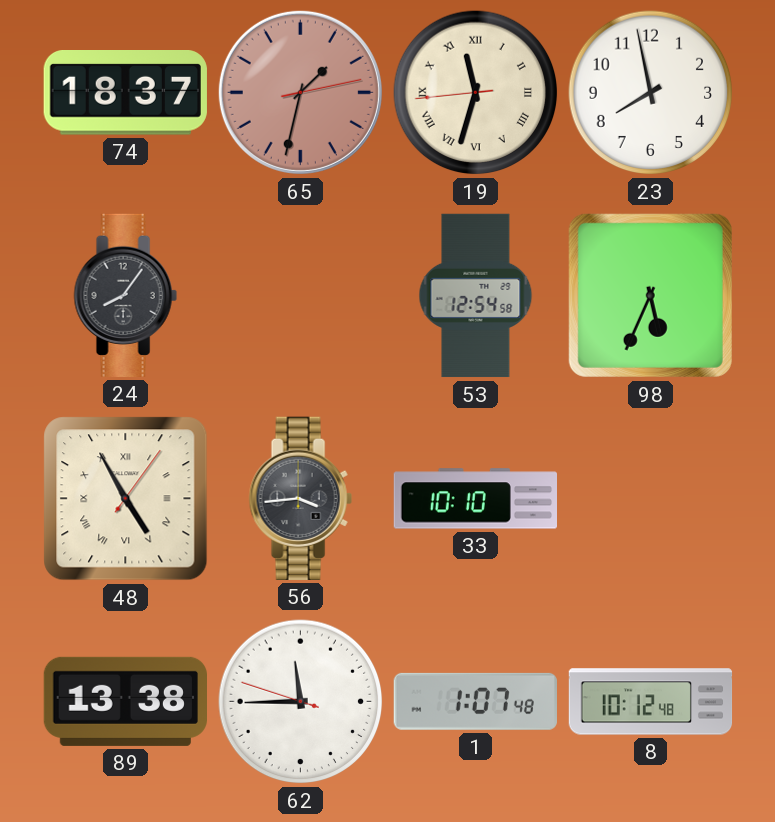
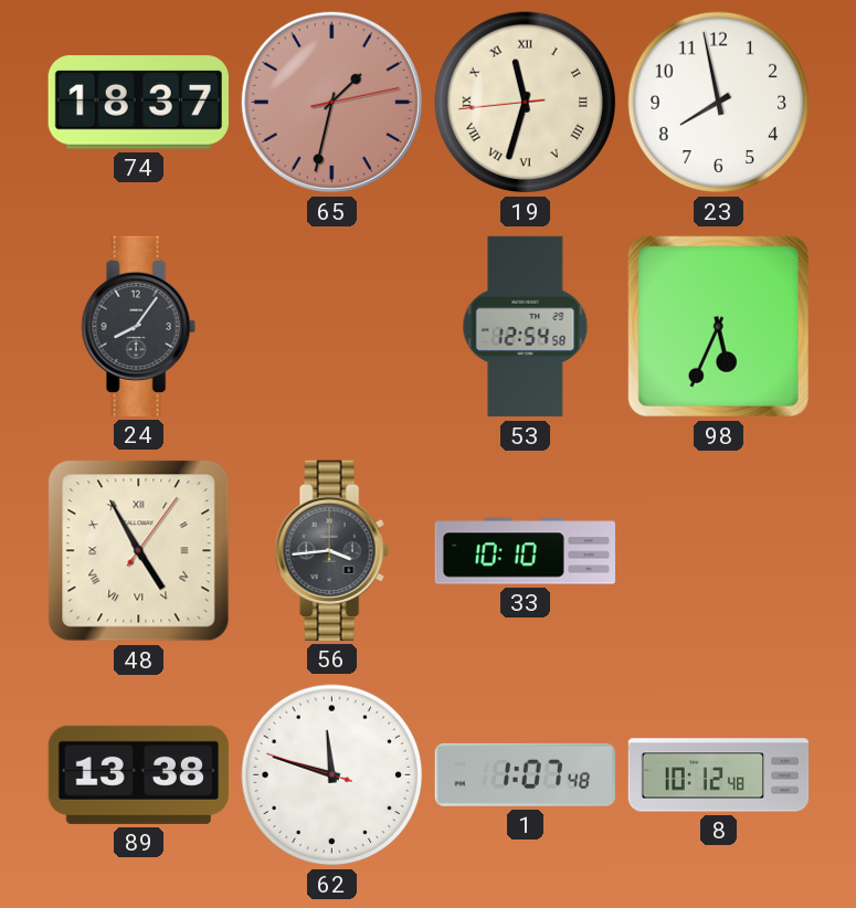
62: 11:44 -> 11:47
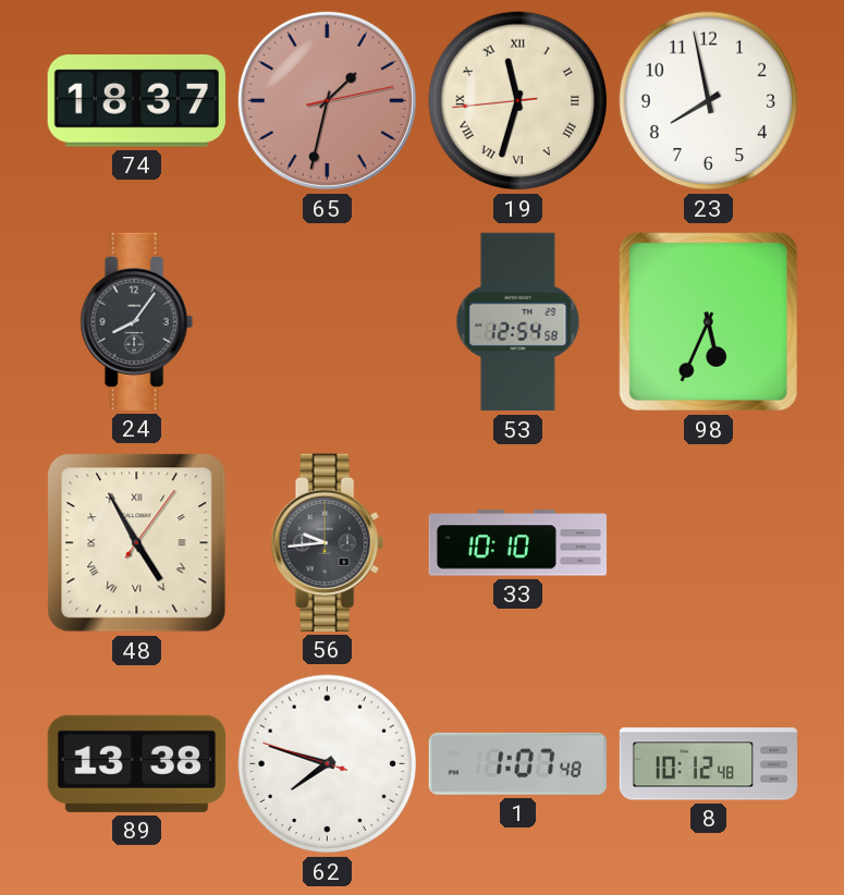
56: 3:44 -> 9:44
62: 11:47 -> 7:47
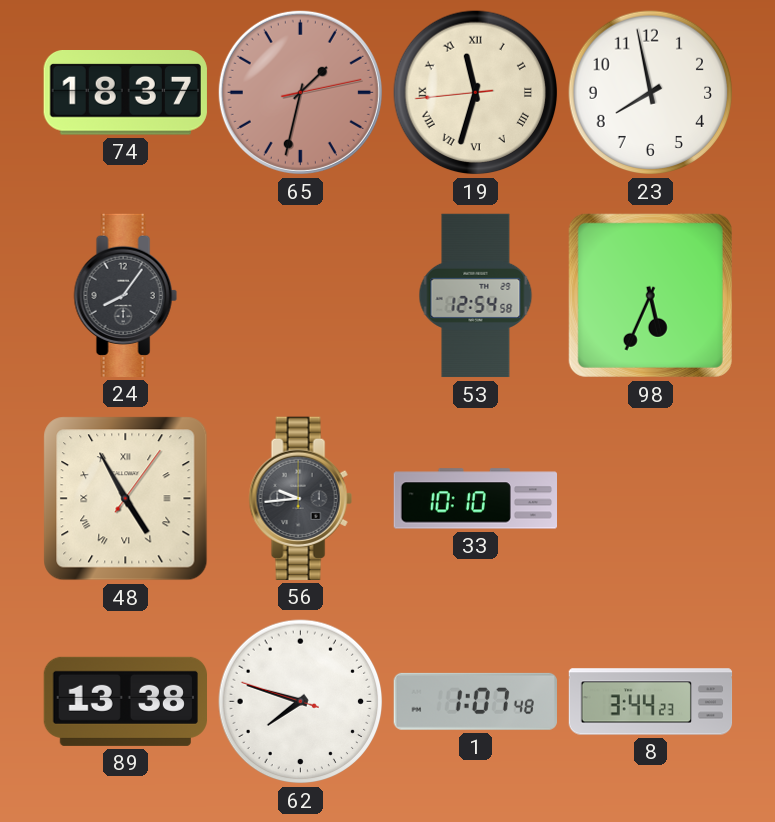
8: 10:12 -> 3:44
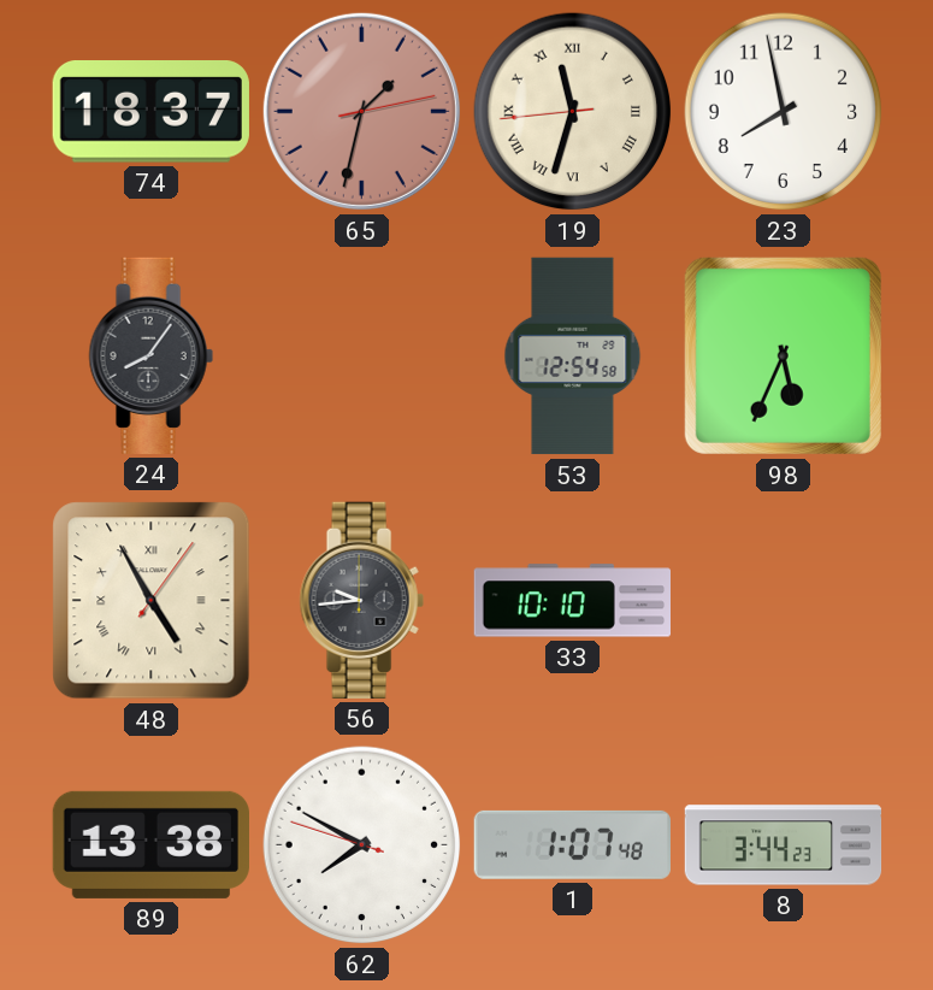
62: 7:47 -> 7:49
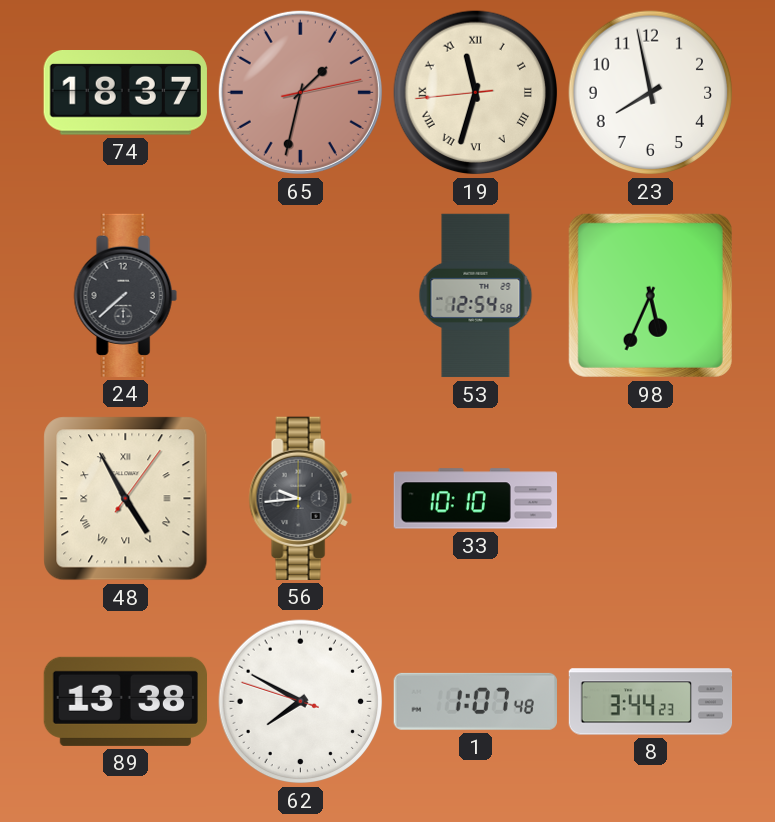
24: 8:06 -> 7:38
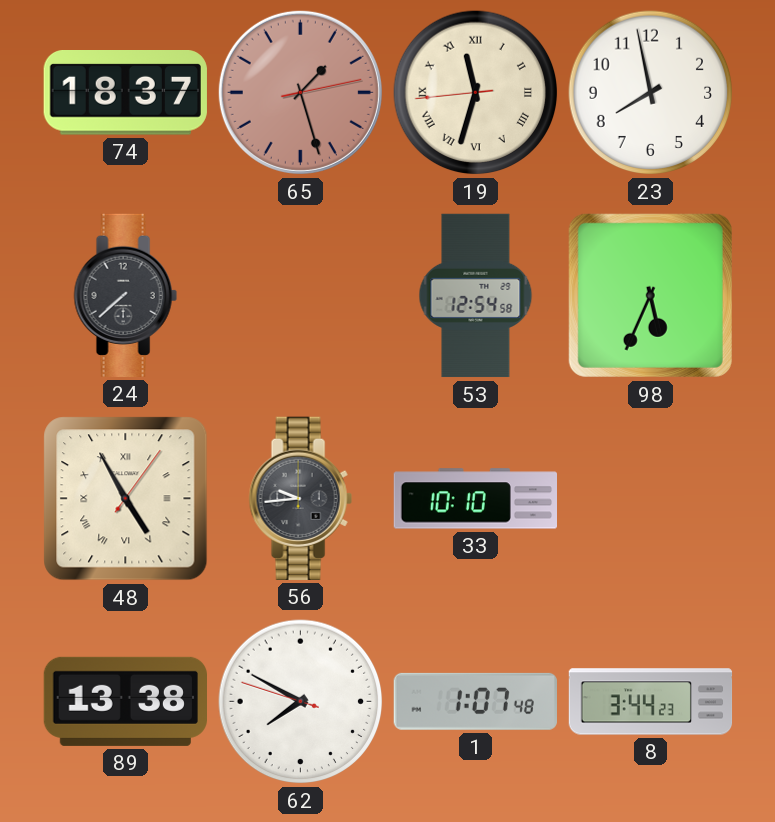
65: 1:32 -> 1:27
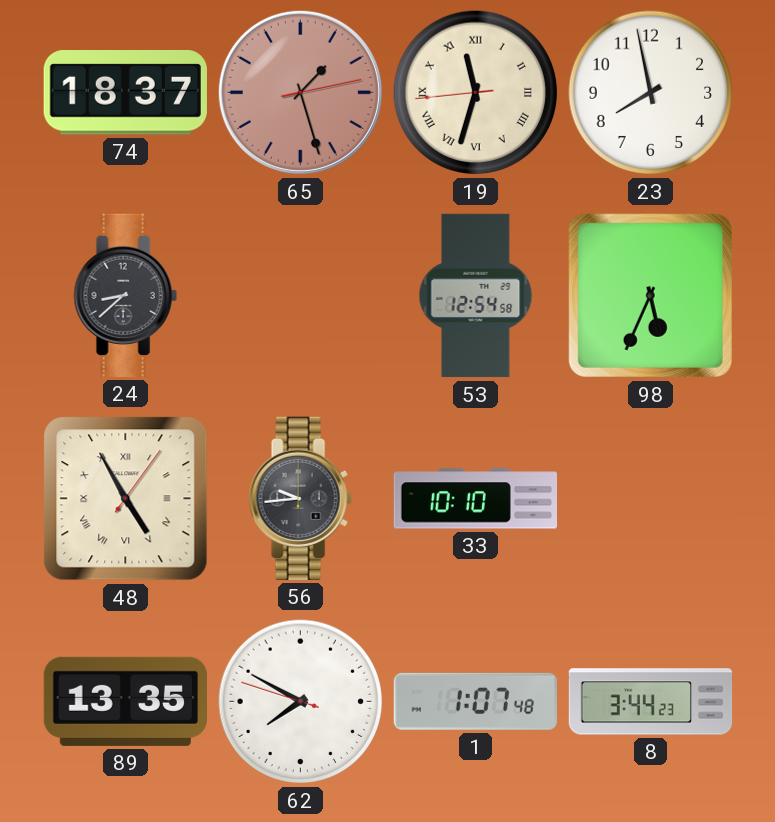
24: 7:38 -> 8:38
89: 13:38 -> 13:35
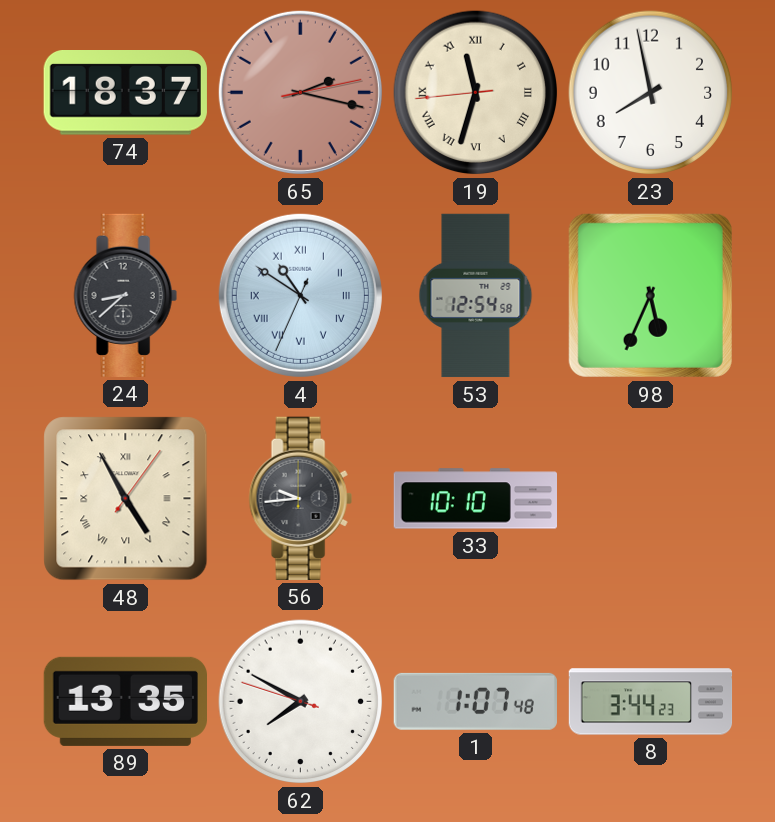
65: 1:27 -> 2:17
4: none -> 10:50
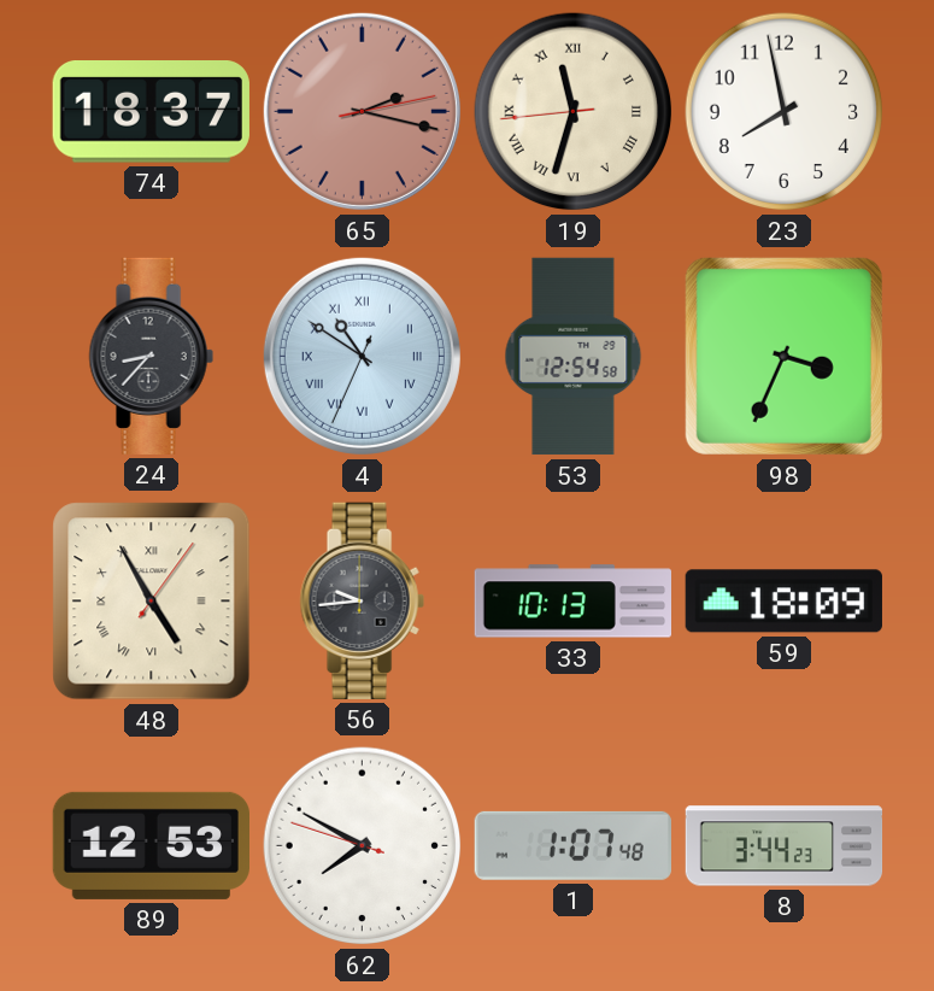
24: 8:38 -> 8:37
98: 5:34 -> 3:34
33: 10:10 -> 10:13
59: none -> 18:09
89: 13:35 -> 12:53
